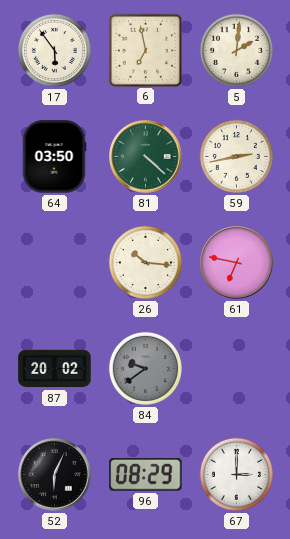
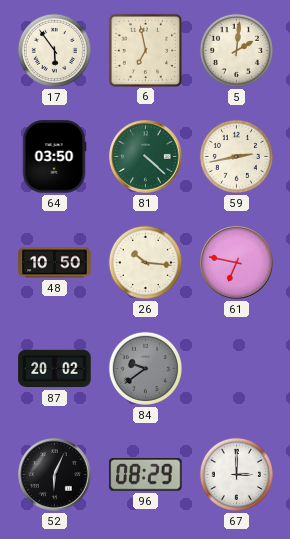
48: none -> 10:50
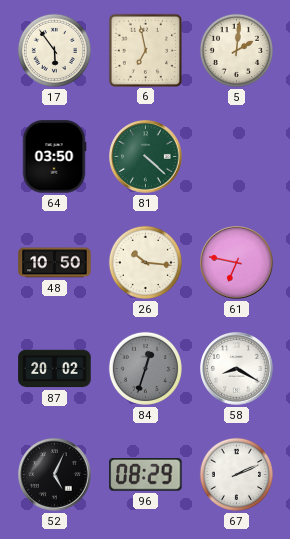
59: 2:43 -> none
84: 9:39 -> 12:33
58: none -> 8:20
52: 6:04 -> 5:04
67: 3:00 -> 2:11
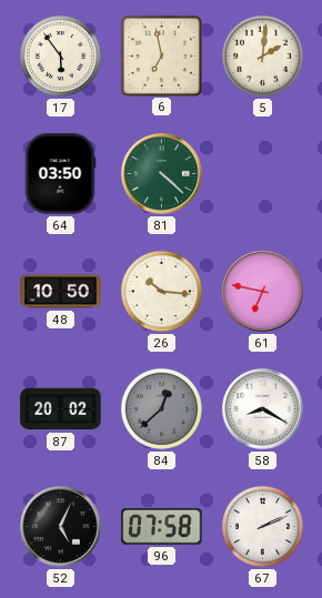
84: 12:33 -> 12:38
96: 08:29 -> 07:58
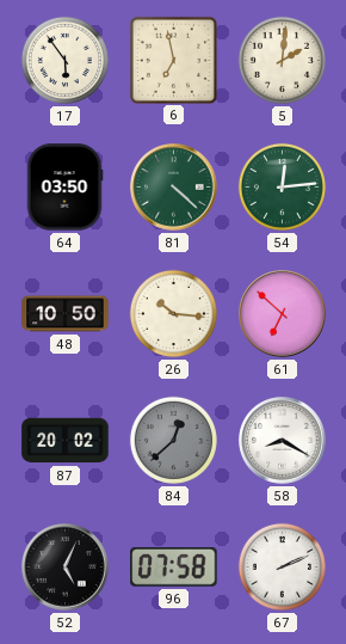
54: none -> 12:14
61: 6:47 -> 6:52
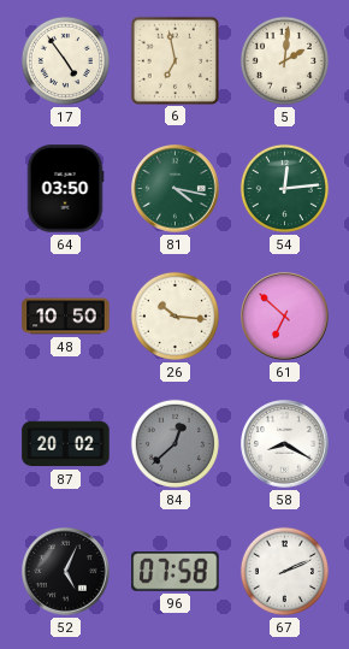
17: 5:54 -> 4:54
81: 4:22 -> 4:17
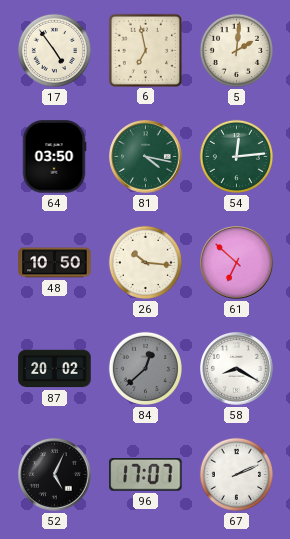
96: 07:58 -> 17:07
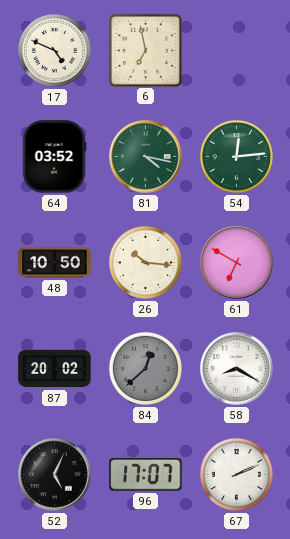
17: 4:54 -> 4:49
5: 2:01 -> none
64: 03:50 -> 03:52
61: 6:52 -> 6:50
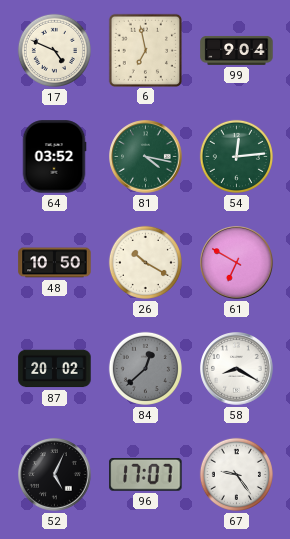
99: none -> 9:04
26: 10:16 -> 10:20
67: 2:11 -> 9:24
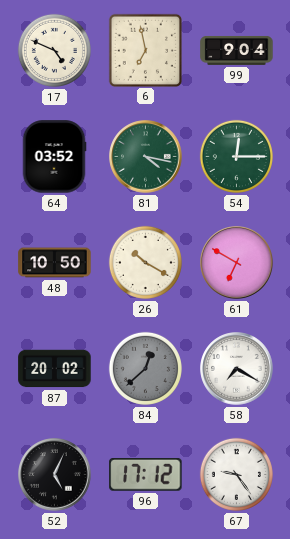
54: 12:14 -> 12:15
58: 8:20 -> 7:20
96: 17:07 -> 17:12
